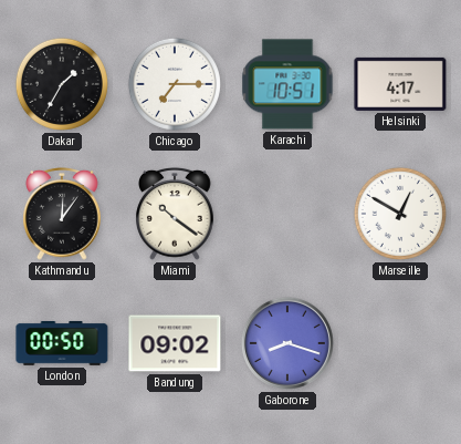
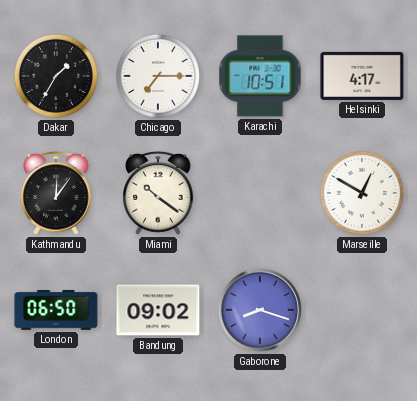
London: 00:50 -> 06:50
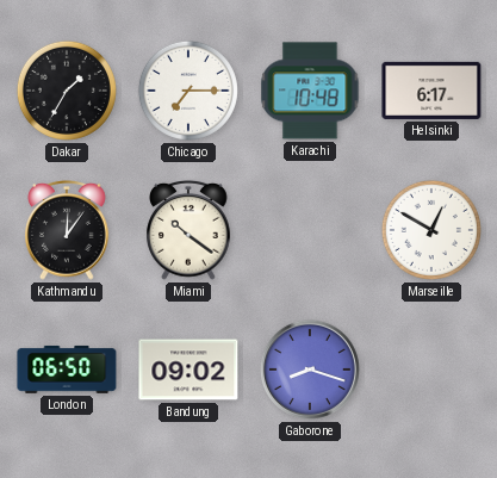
Karachi: 10:51 -> 10:48
Helsinki: 4:17 -> 6:17
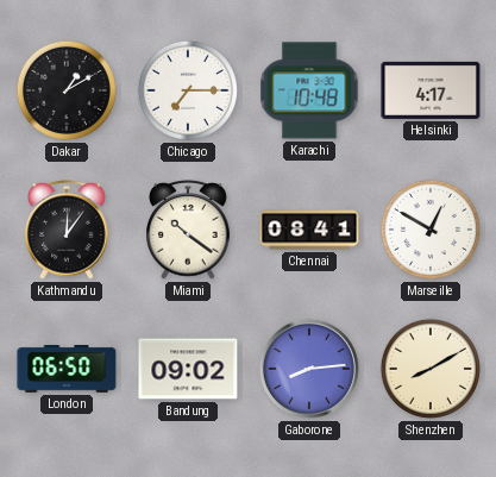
Dakar: 1:35 -> 1:10
Helsinki: 6:17 -> 4:17
Chennai: none -> 08:41
Gaborone: 8:18 -> 8:14
Shenzhen: none -> 8:10
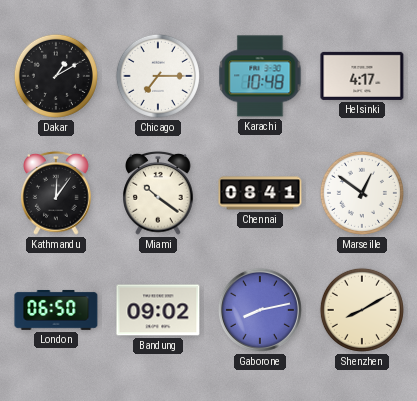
Marseille: 12:50 -> 12:51
Gaborone: 8:14 -> 8:13
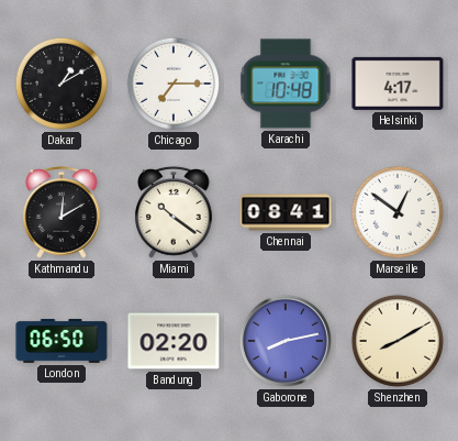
Kathmandu: 12:06 -> 12:10
Bandung: 09:02 -> 02:20
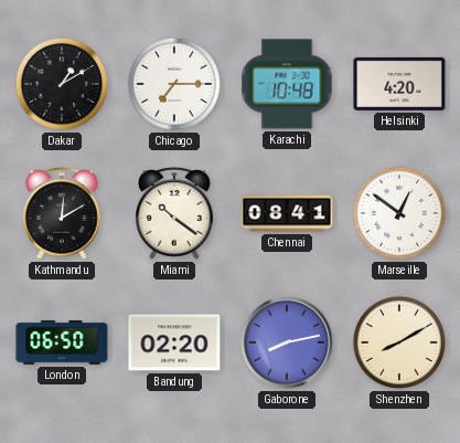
Helsinki: 4:17 -> 4:20
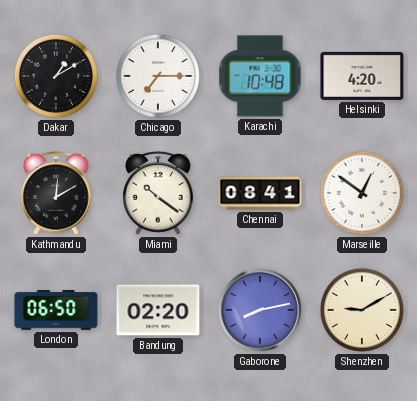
Shenzhen: 8:10 -> 9:10
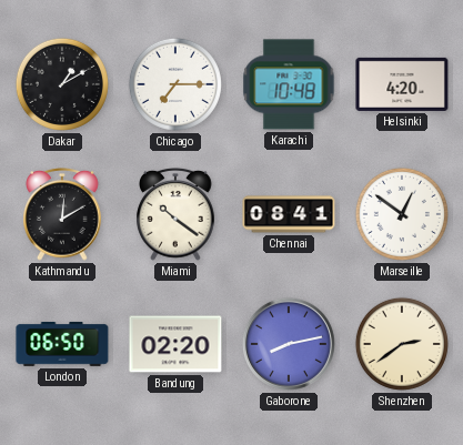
Shenzhen: 9:10 -> 2:39
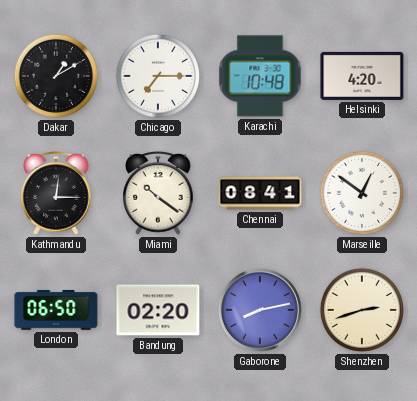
Kathmandu: 12:10 -> 12:15
Shenzhen: 2:39 -> 2:42
